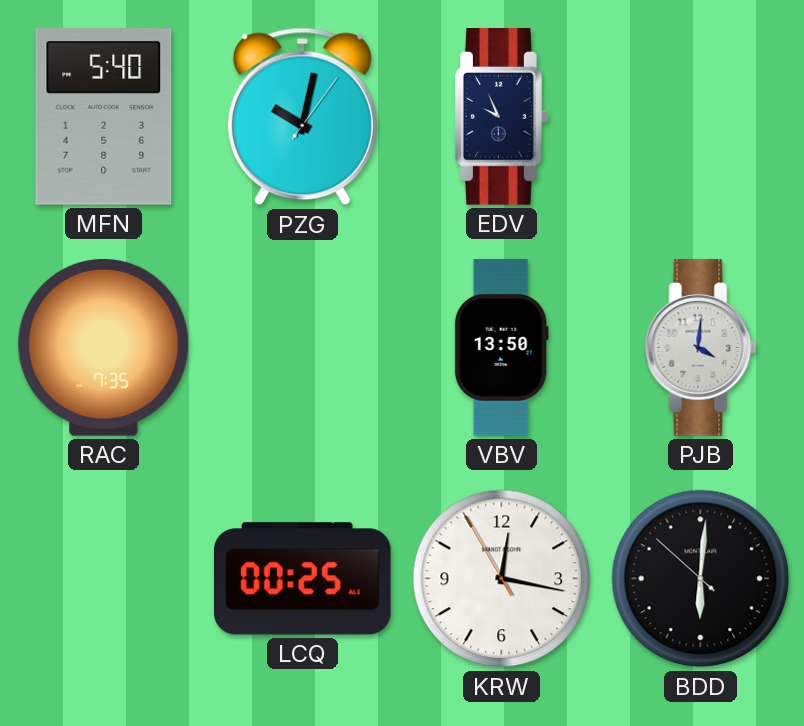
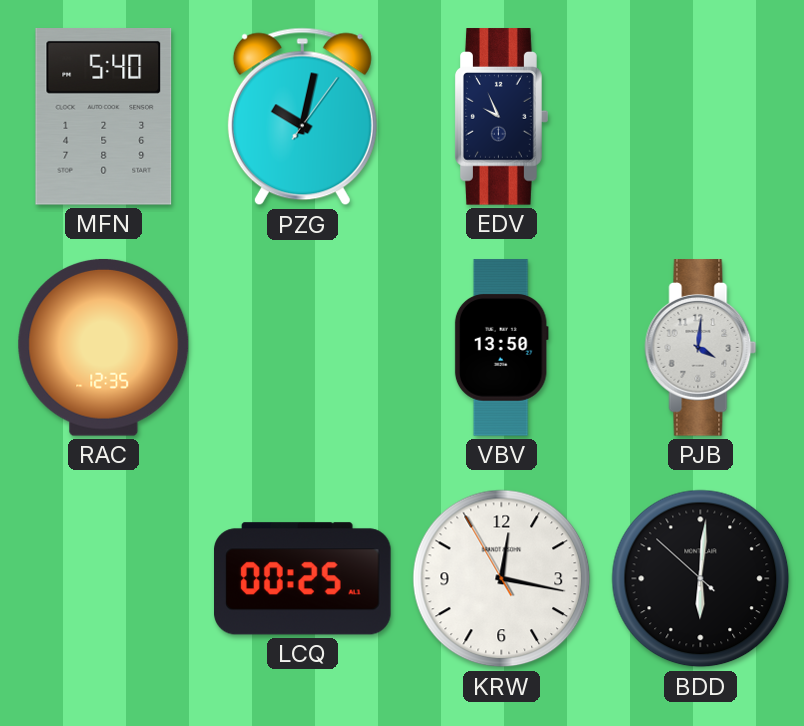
RAC: 7:35 -> 12:35
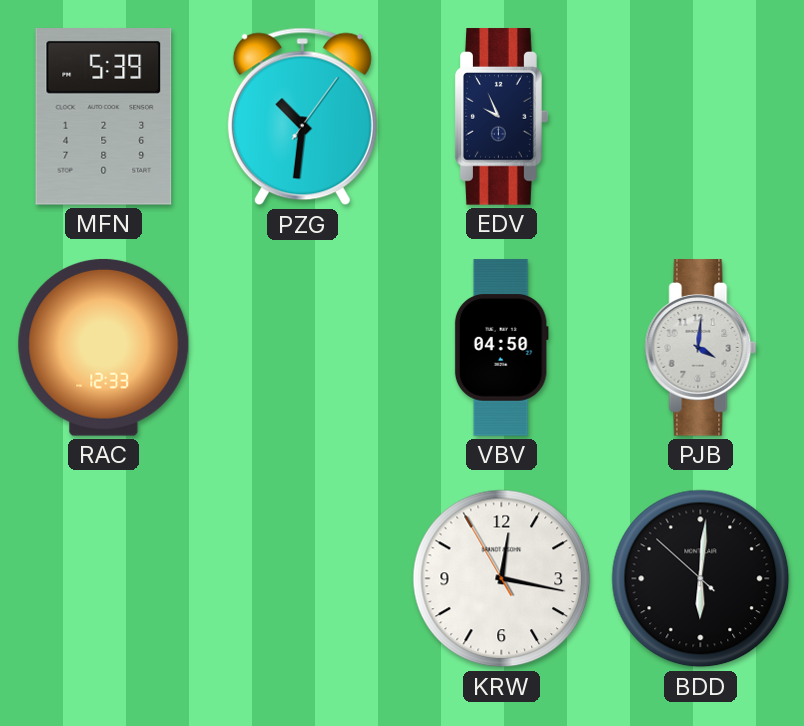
MFN: 5:40 -> 5:39
PZG: 10:02 -> 10:31
RAC: 12:35 -> 12:33
VBV: 13:50 -> 04:50
LCQ: 00:25 -> none
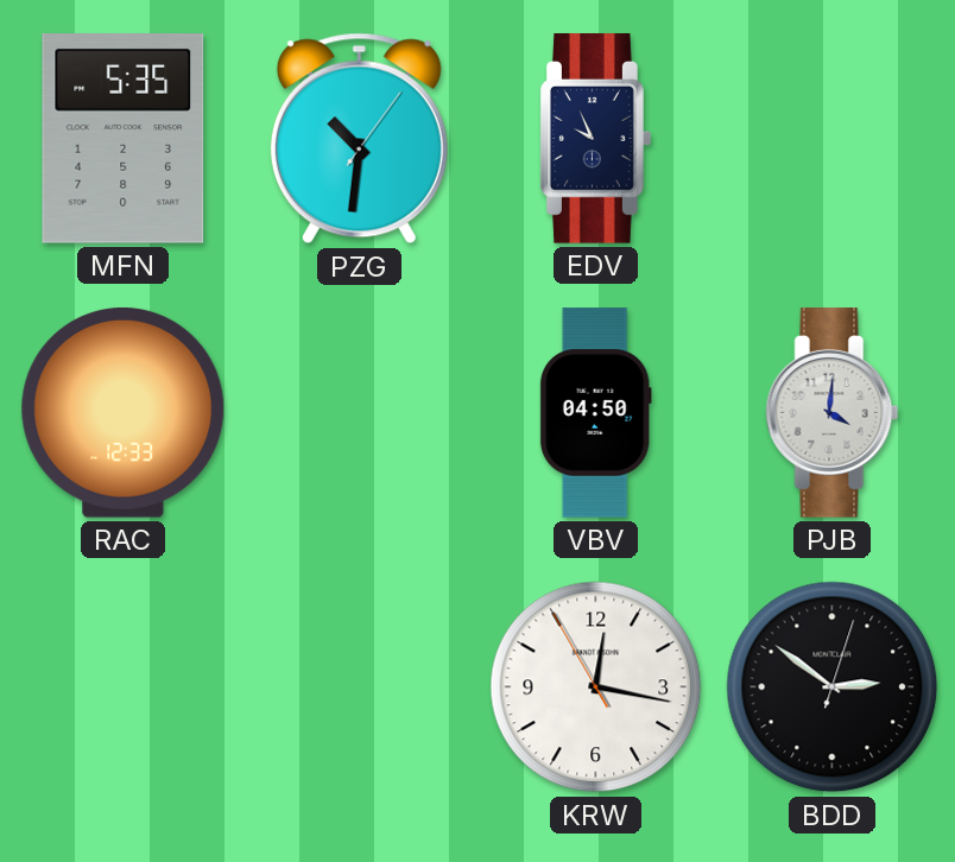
MFN: 5:39 -> 5:35
BDD: 6:00 -> 2:51
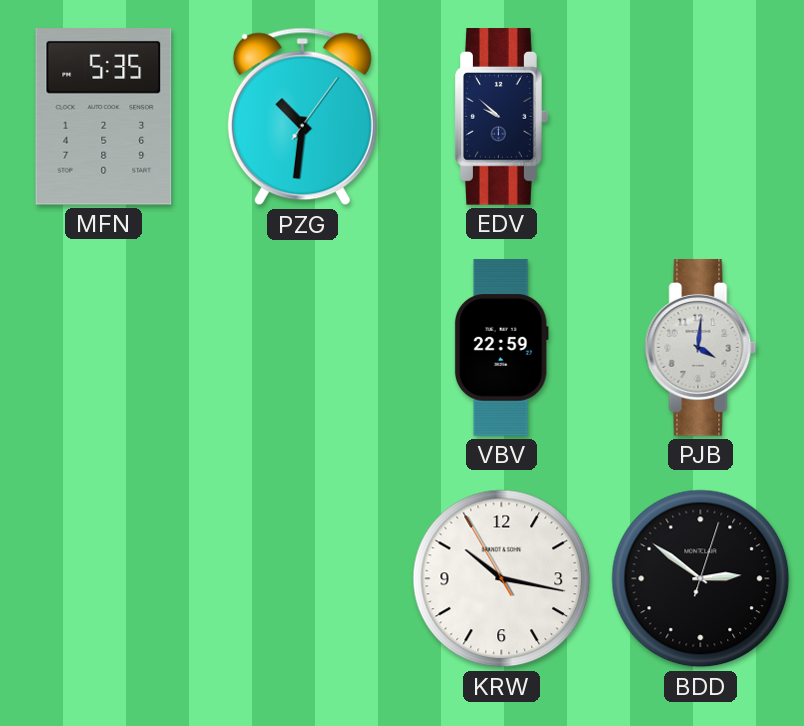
EDV: 9:56 -> 9:52
RAC: 12:33 -> none
VBV: 04:50 -> 22:59
KRW: 12:16 -> 10:16
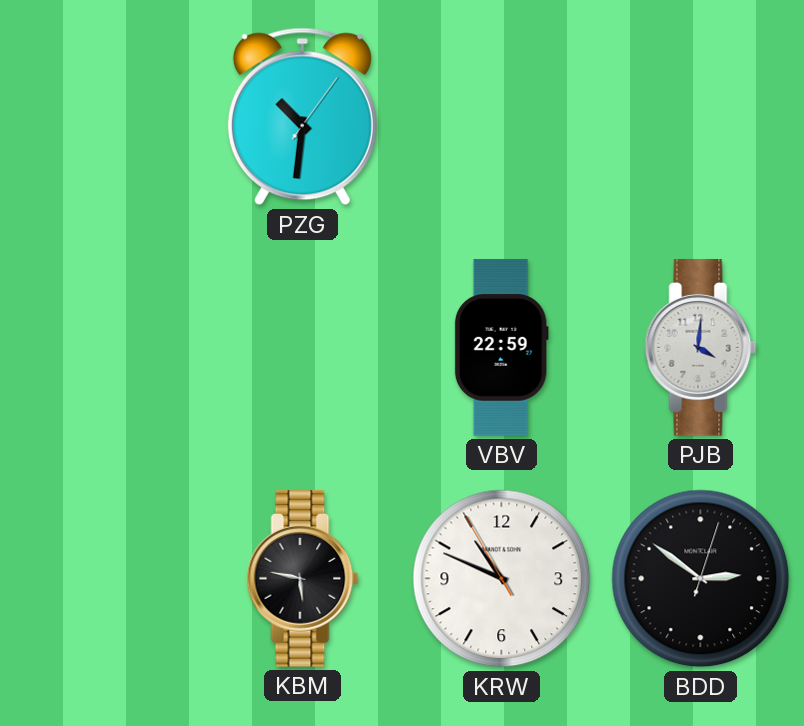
MFN: 5:35 -> none
EDV: 9:52 -> none
KBM: none -> 5:47
KRW: 10:16 -> 10:48
